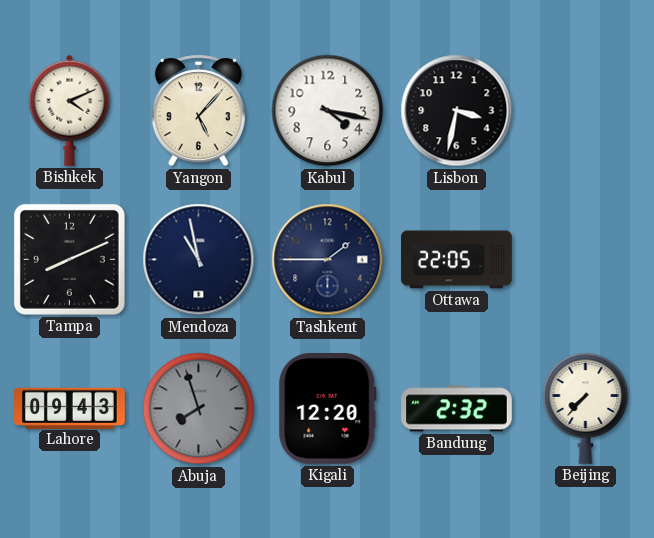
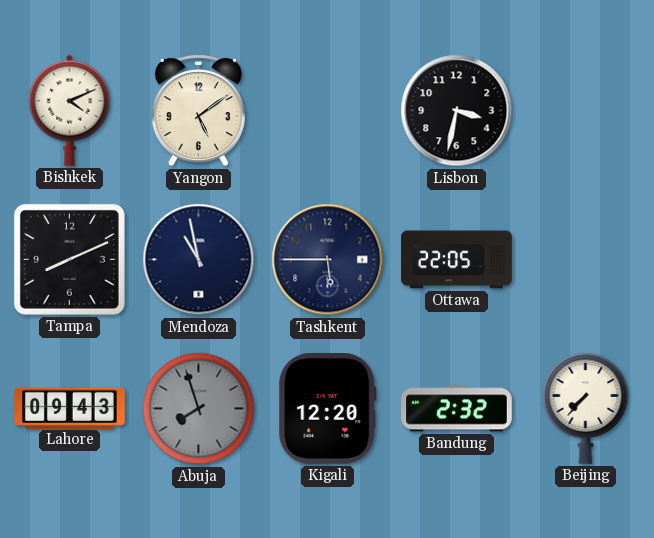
Yangon: 5:07 -> 5:09
Kabul: 4:17 -> none
Tashkent: 1:45 -> 5:45
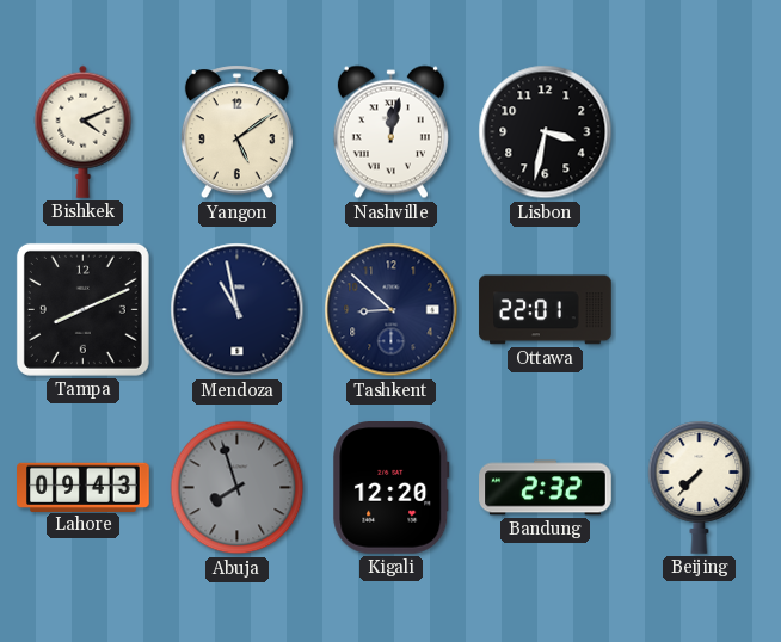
Nashville: none -> 12:02
Tashkent: 5:45 -> 8:52
Ottawa: 22:05 -> 22:01
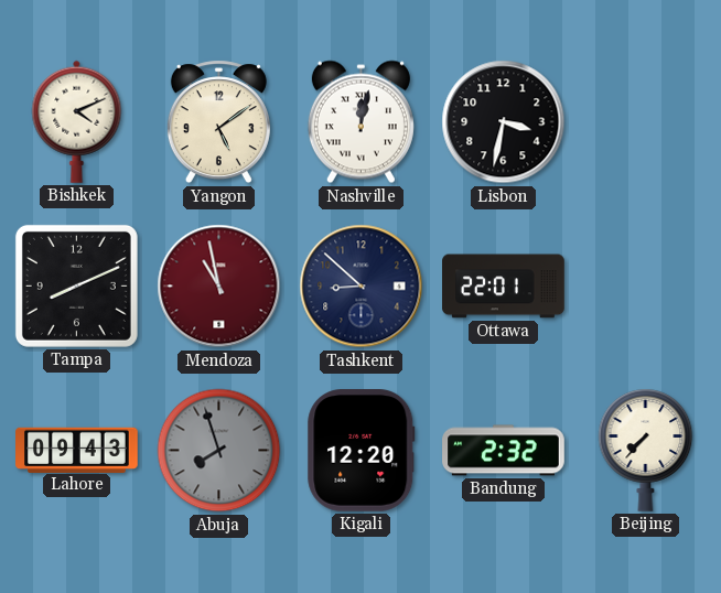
Mendoza dial: navy -> burgundy
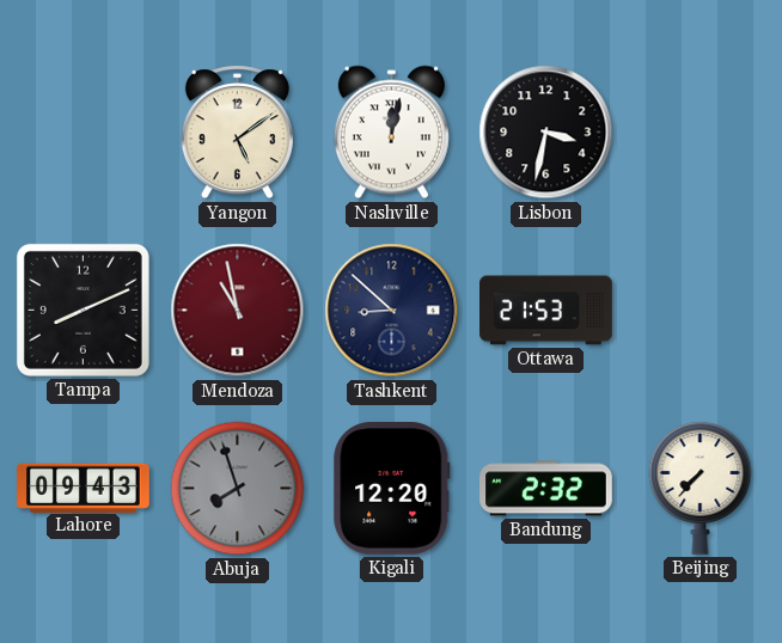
Bishkek: 4:11 -> none
Ottawa: 22:01 -> 21:53
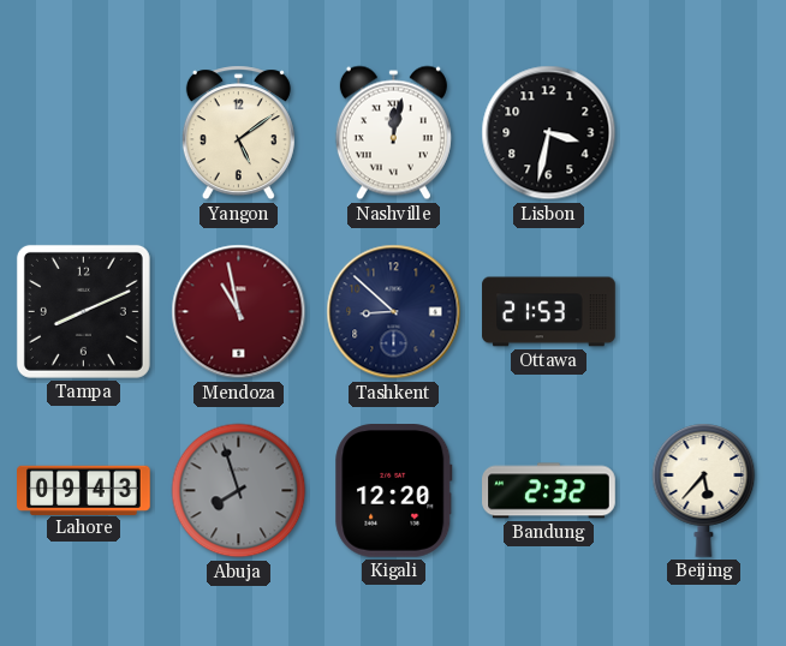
Beijing: 7:37 -> 5:37
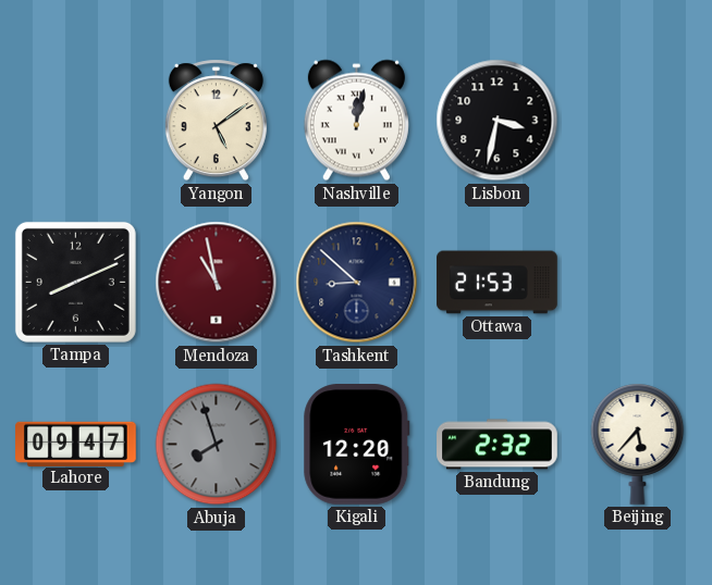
Lahore: 09:43 -> 09:47
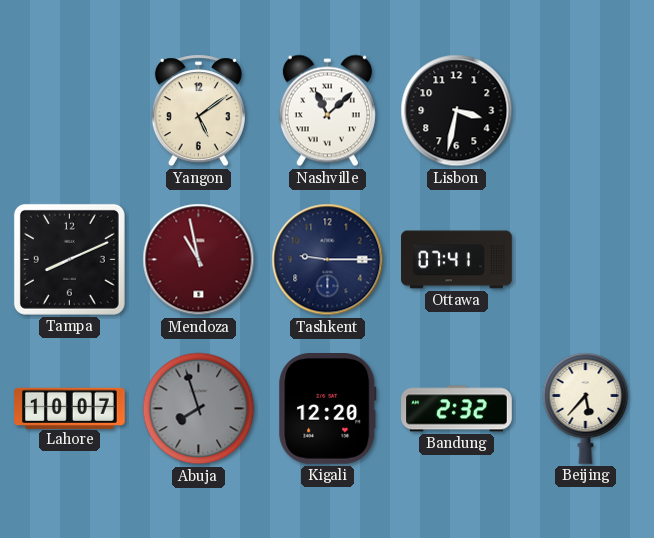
Nashville: 12:02 -> 11:08
Tashkent: 8:52 -> 9:15
Ottawa: 21:53 -> 07:41
Lahore: 09:47 -> 10:07
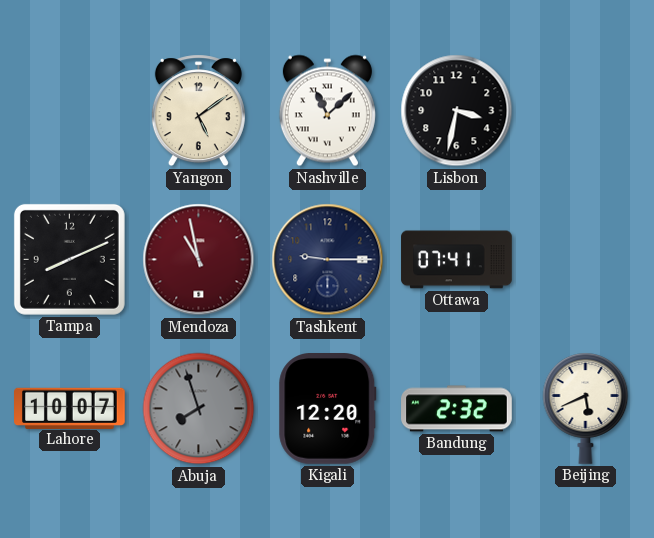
Beijing: 5:37 -> 5:41
